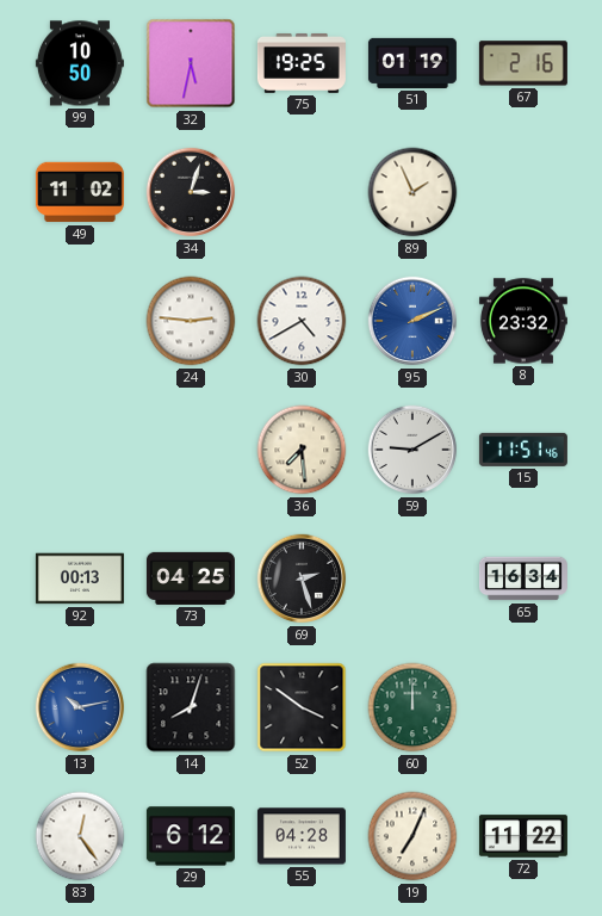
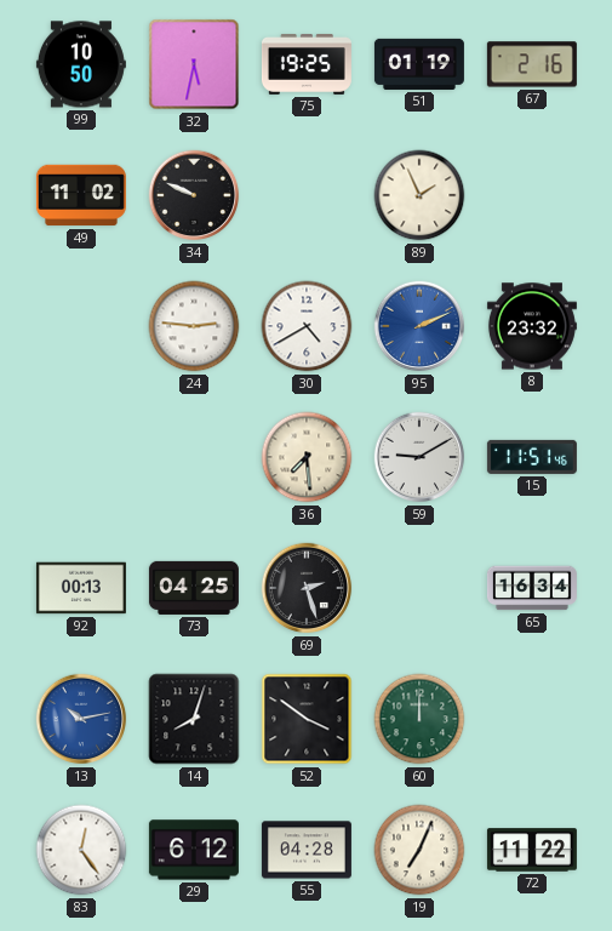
34: 3:03 -> 9:49
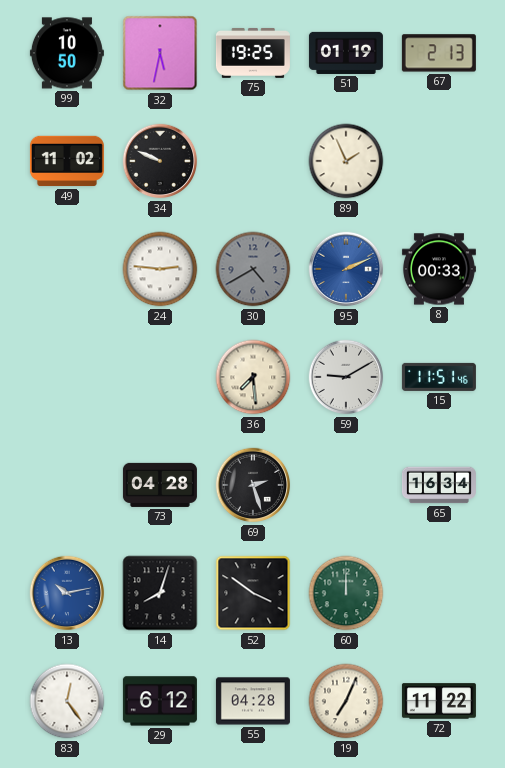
67: 2:16 -> 2:13
30 dial: white -> grey
8: 23:32 -> 00:33
92: 00:13 -> none
73: 04:25 -> 04:28
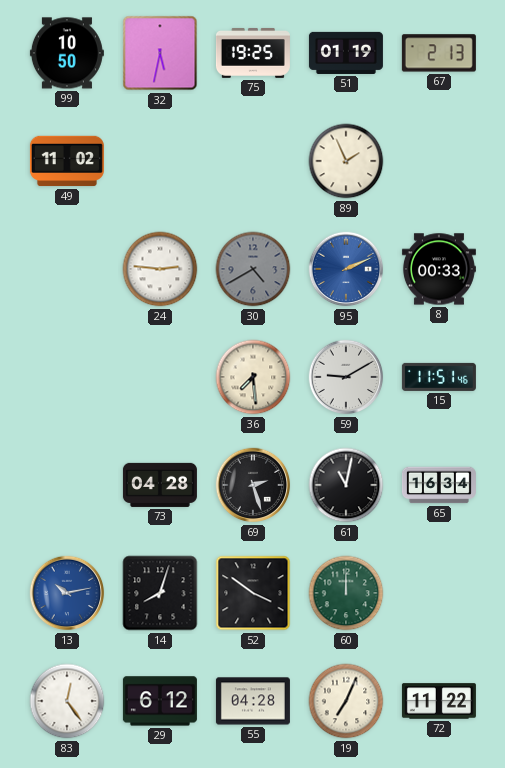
34: 9:49 -> none
61: none -> 11:02
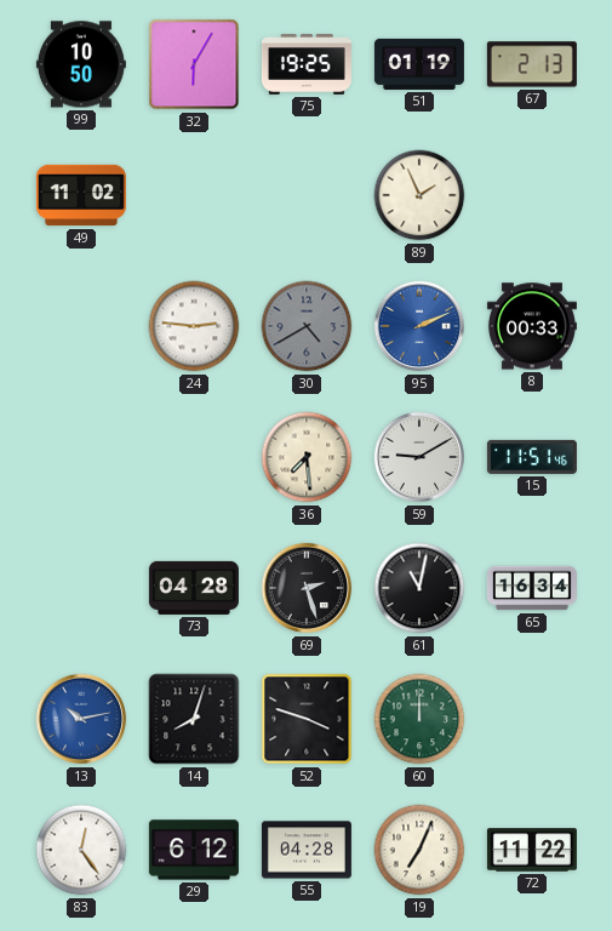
32: 5:32 -> 6:05
52: 3:51 -> 3:48
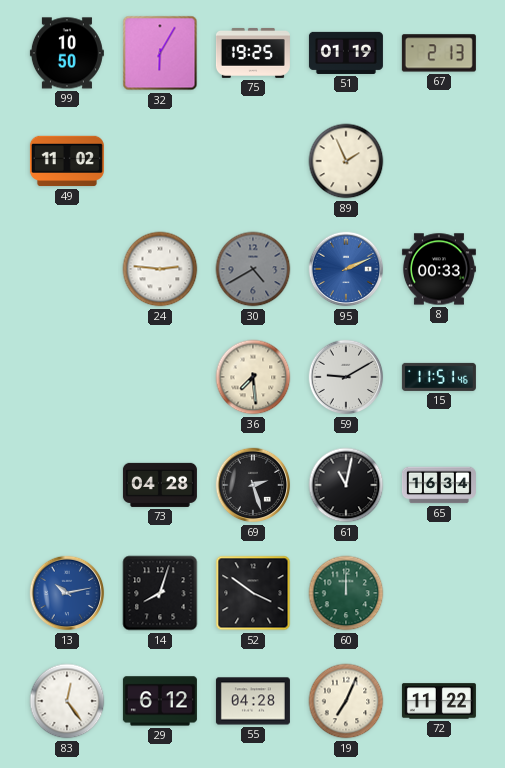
52: 3:48 -> 3:51
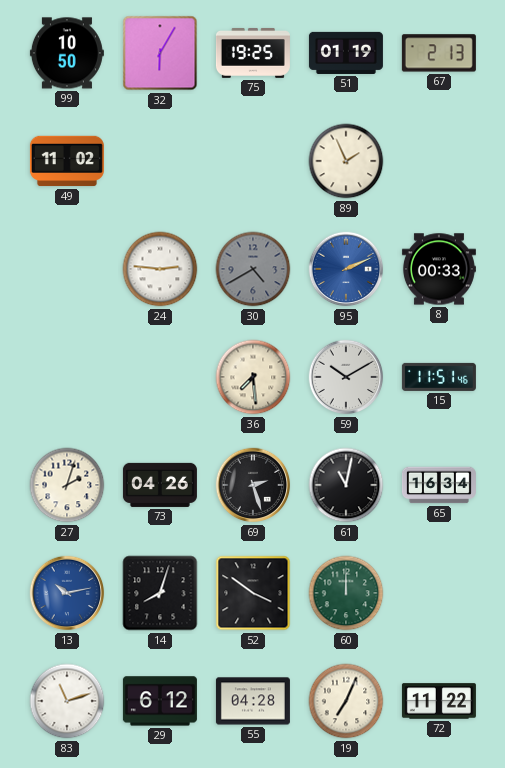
59: 9:10 -> 10:10
27: none -> 2:03
73: 04:28 -> 04:26
83: 12:24 -> 11:12
